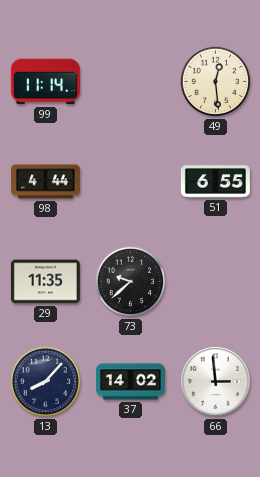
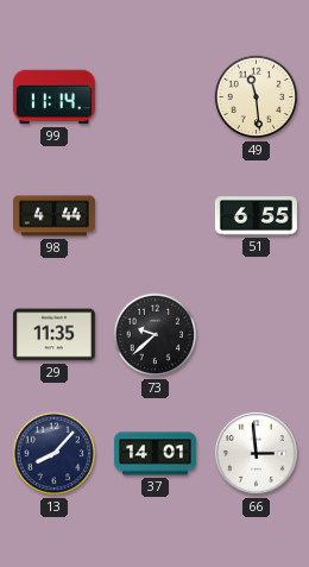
49: 12:29 -> 11:29
37: 14:02 -> 14:01
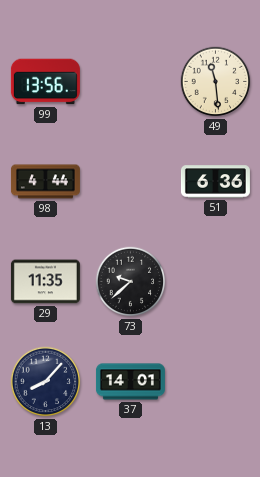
99: 11:14 -> 13:56
51: 6:55 -> 6:36
66: 2:59 -> none
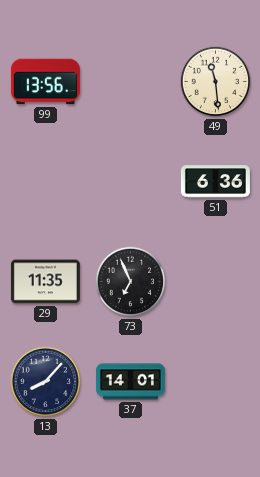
98: 4:44 -> none
73: 9:38 -> 6:56
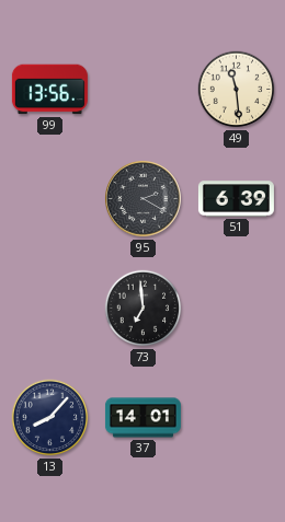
95: none -> 2:20
51: 6:36 -> 6:39
29: 11:35 -> none
73: 6:56 -> 6:59
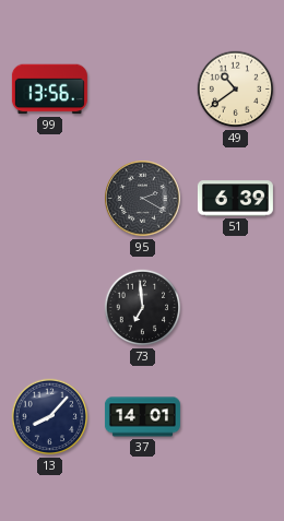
49: 11:29 -> 10:39
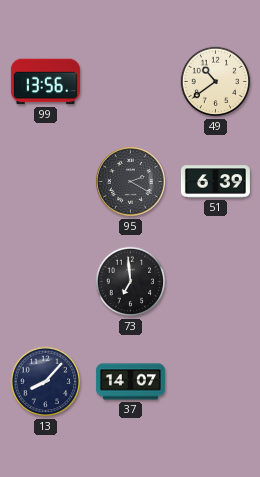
37: 14:01 -> 14:07
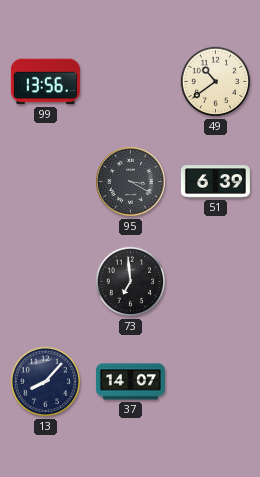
95: 2:20 -> 3:20
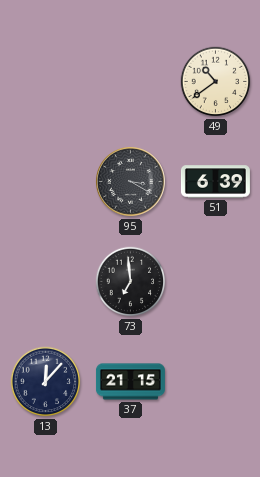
99: 13:56 -> none
13: 8:07 -> 12:07
37: 14:07 -> 21:15
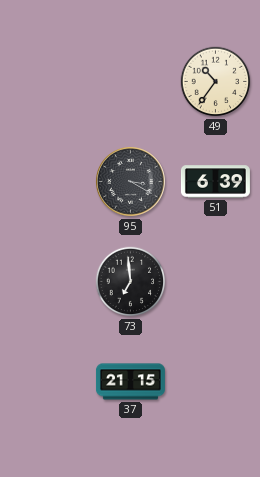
49: 10:39 -> 10:36
13: 12:07 -> none
